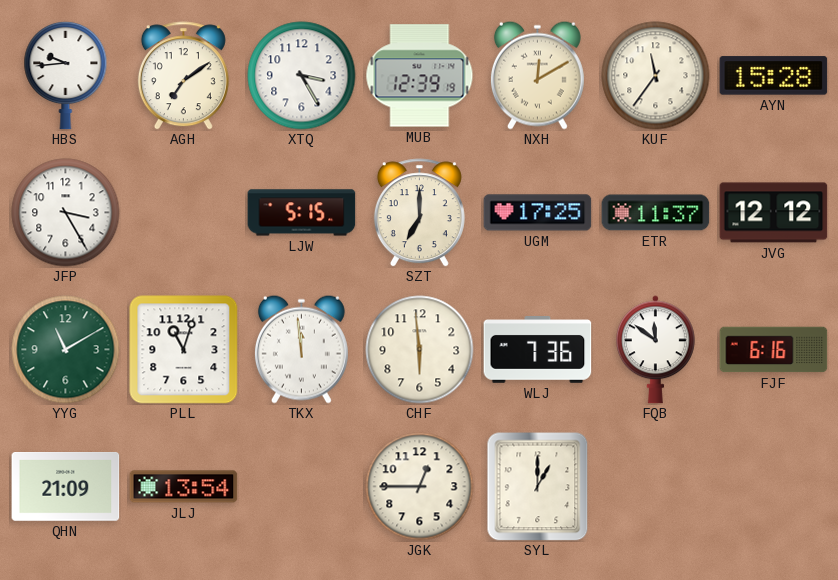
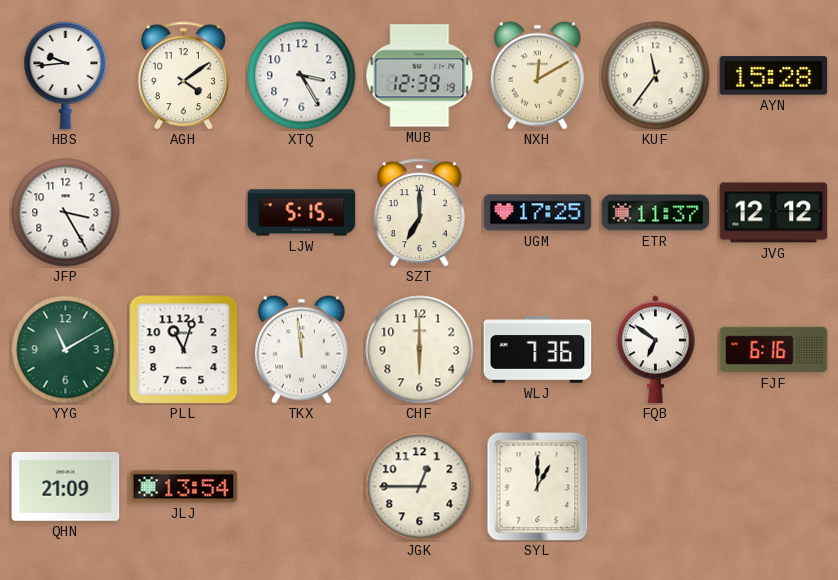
AGH: 7:09 -> 4:09
CHF: 5:59 -> 6:00
FQB: 11:51 -> 6:51
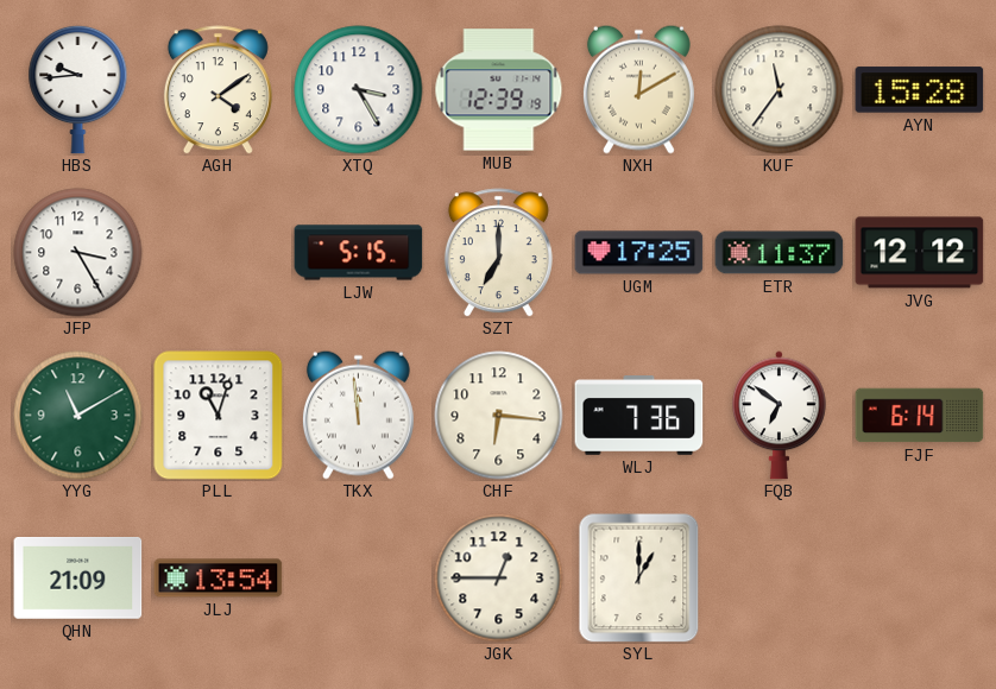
CHF: 6:00 -> 6:16
FJF: 6:16 -> 6:14
